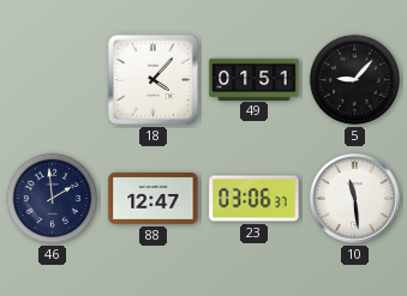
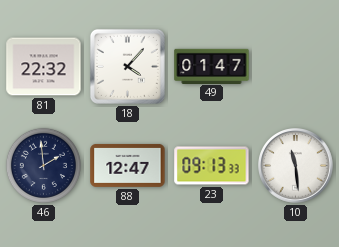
81: none -> 22:32
49: 01:51 -> 01:47
5: 9:07 -> none
23: 03:06 -> 09:13
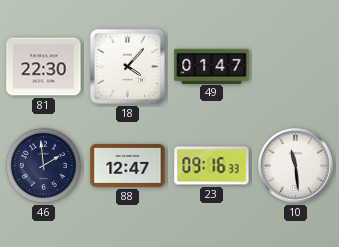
81: 22:32 -> 22:30
23: 09:13 -> 09:16
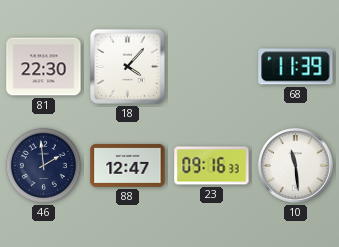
49: 01:47 -> none
68: none -> 11:39
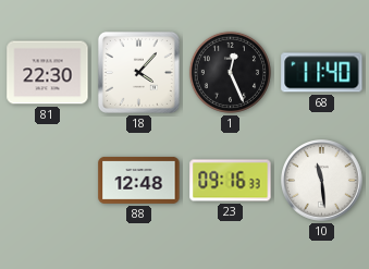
1: none -> 12:26
68: 11:39 -> 11:40
46: 1:59 -> none
88: 12:47 -> 12:48
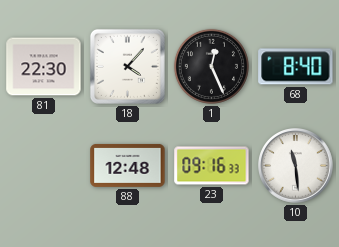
68: 11:40 -> 8:40
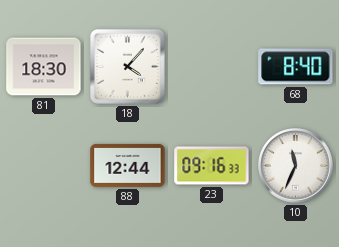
81: 22:30 -> 18:30
1: 12:26 -> none
88: 12:48 -> 12:44
10: 11:29 -> 11:34
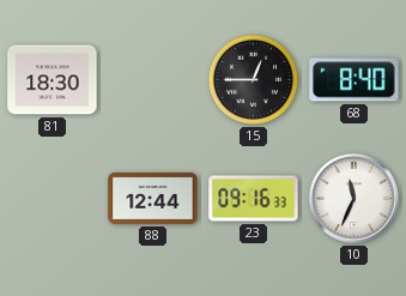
18: 4:07 -> none
15: none -> 12:45
